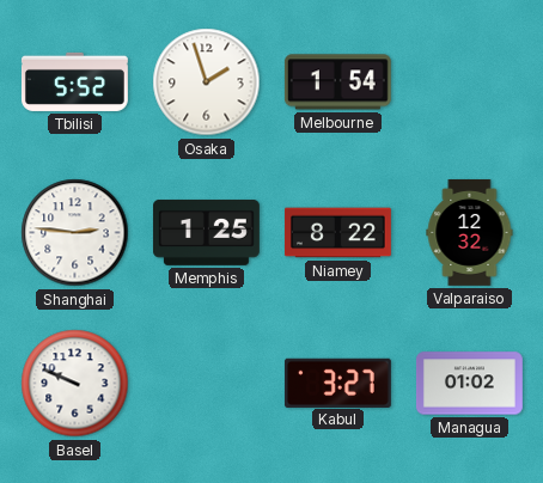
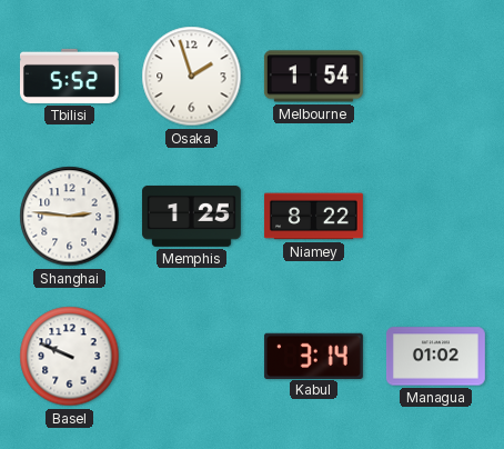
Valparaiso: 12:32 -> none
Kabul: 3:27 -> 3:14
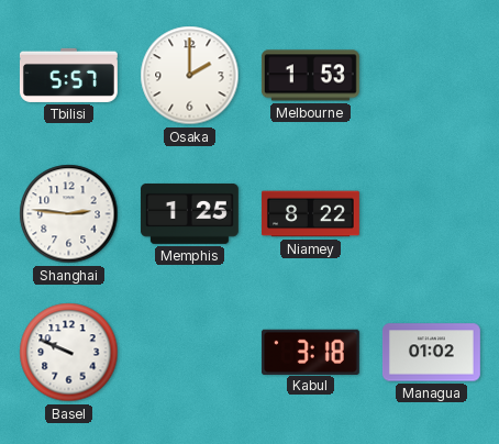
Tbilisi: 5:52 -> 5:57
Osaka: 1:57 -> 2:00
Melbourne: 1:54 -> 1:53
Kabul: 3:14 -> 3:18
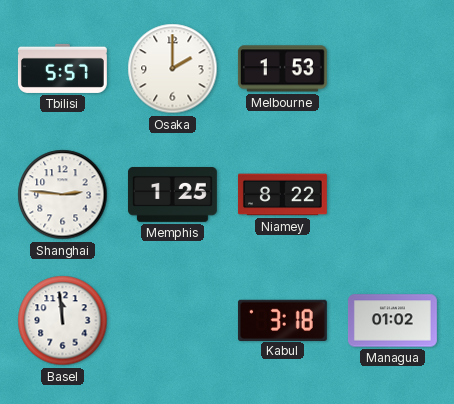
Basel: 9:49 -> 11:59
